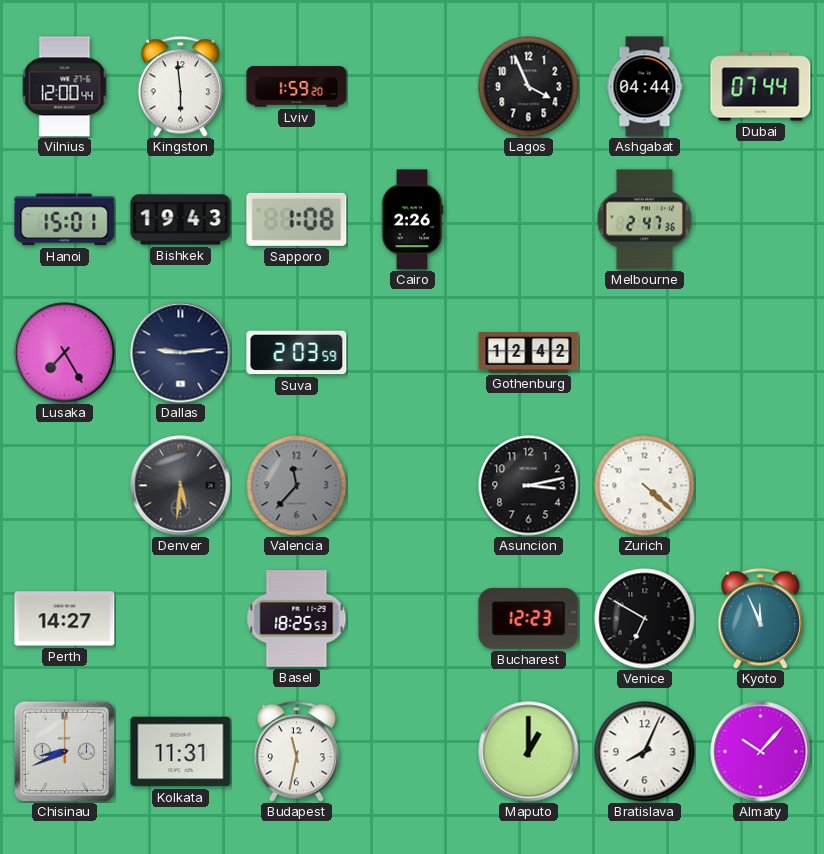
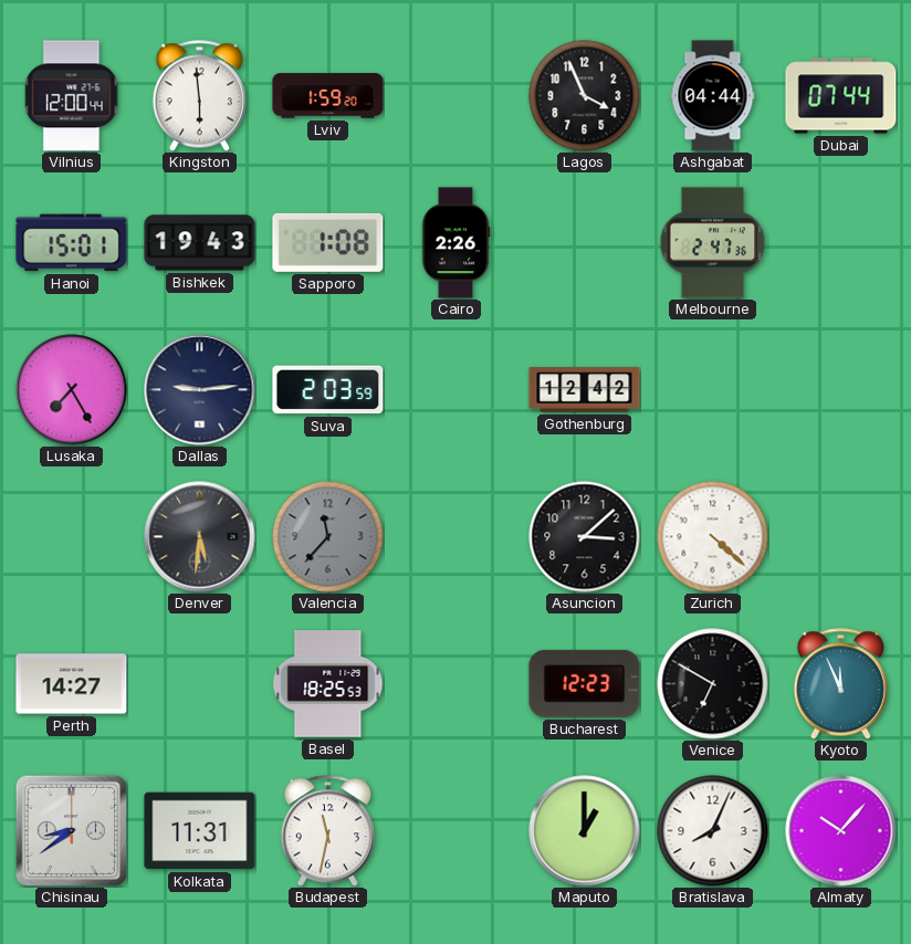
Asuncion: 3:13 -> 3:08
Chisinau: 8:41 -> 8:39
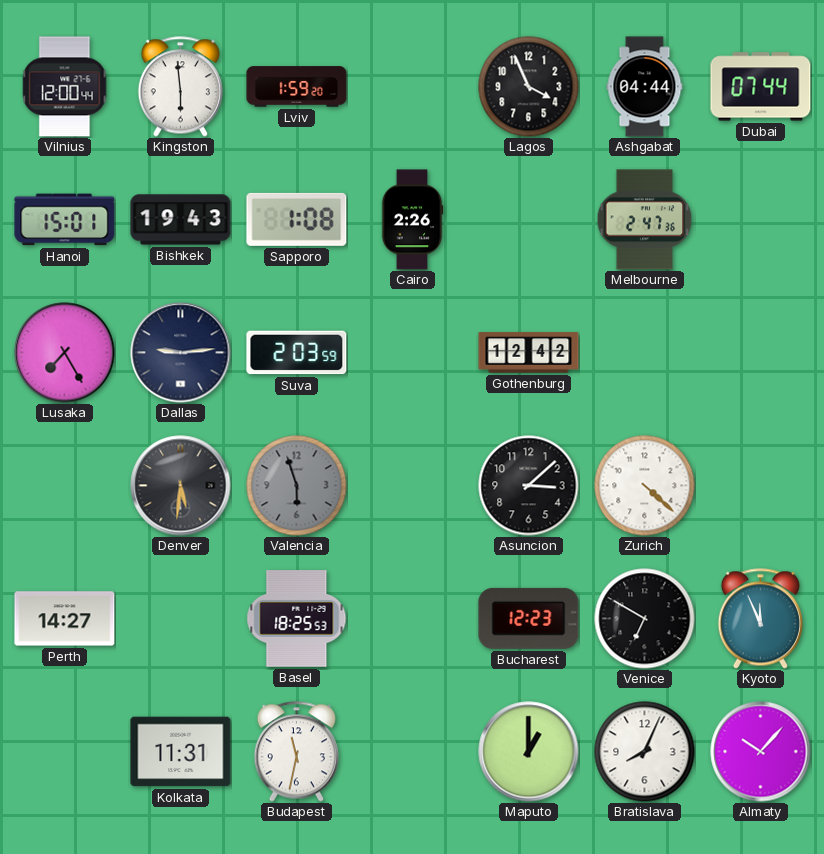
Valencia: 11:37 -> 5:57
Chisinau: 8:39 -> none
